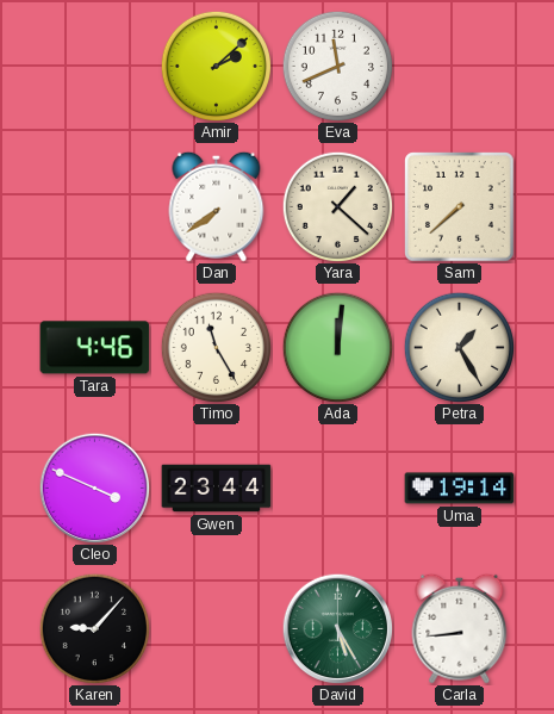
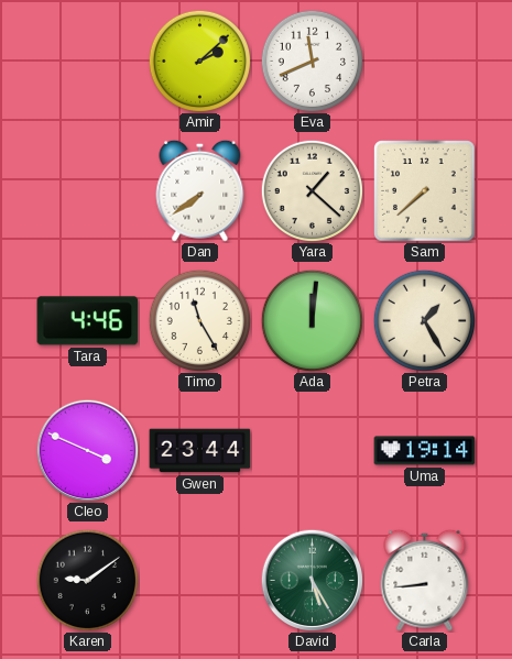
Karen: 9:07 -> 9:09
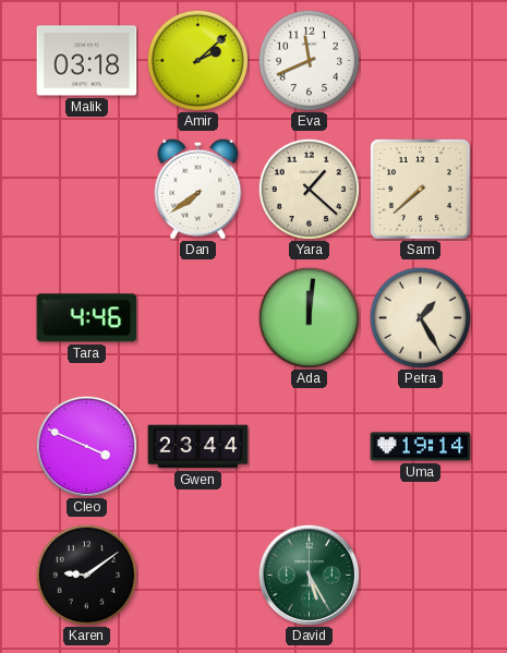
Malik: none -> 03:18
Timo: 11:25 -> none
Carla: 8:44 -> none
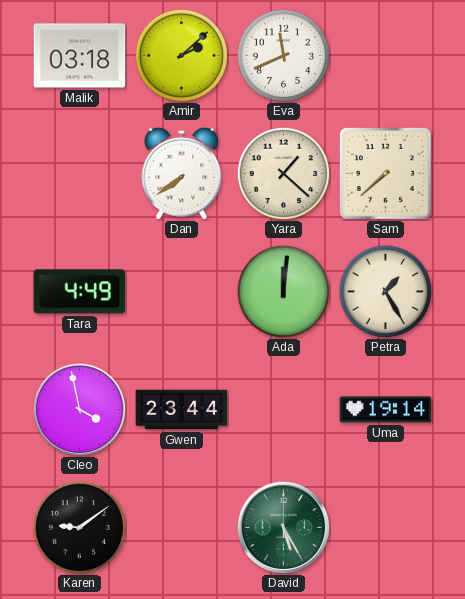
Tara: 4:46 -> 4:49
Cleo: 3:49 -> 3:58
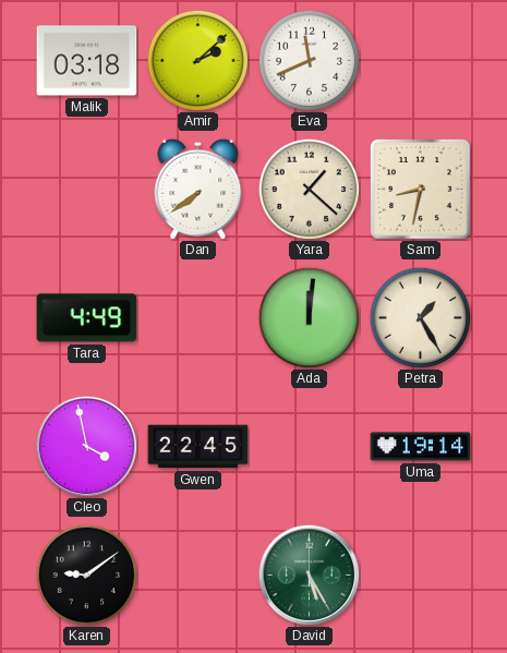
Sam: 7:38 -> 8:32
Gwen: 23:44 -> 22:45
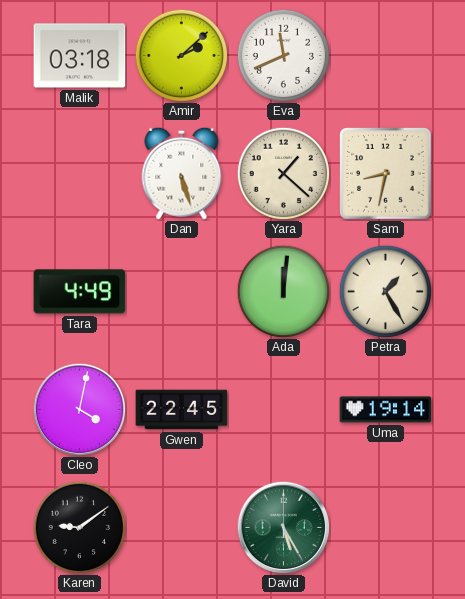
Dan: 7:39 -> 5:27
Cleo: 3:58 -> 4:02
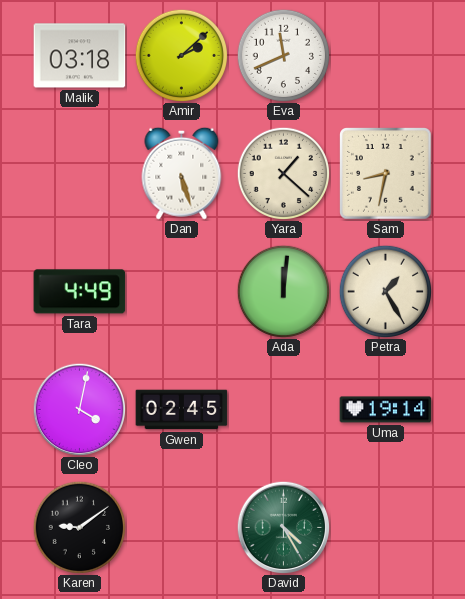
Gwen: 22:45 -> 02:45
David: 5:25 -> 4:25
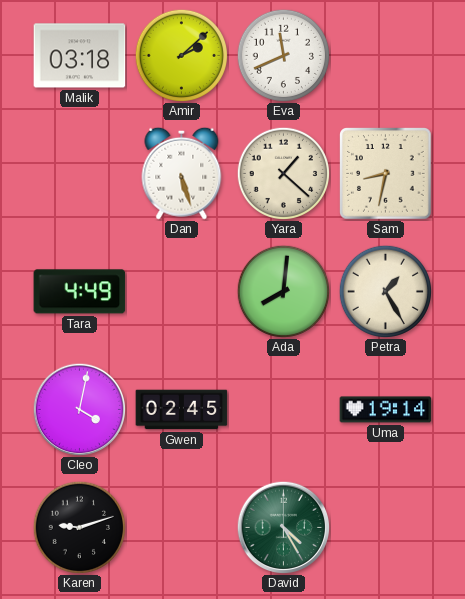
Ada: 12:01 -> 8:01
Karen: 9:09 -> 9:12
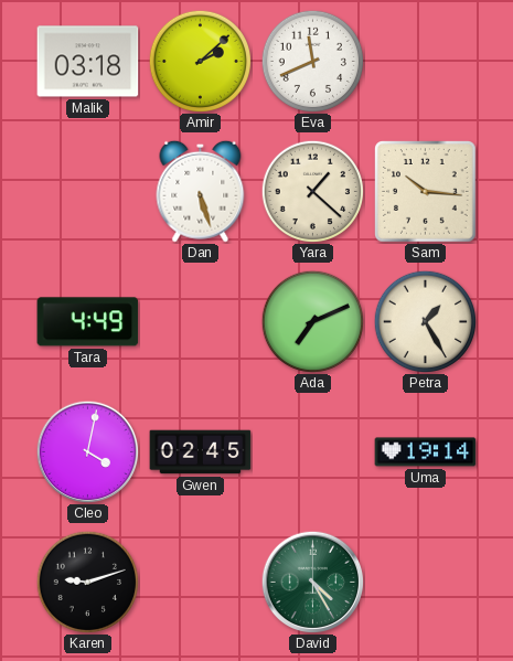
Sam: 8:32 -> 10:16
Ada: 8:01 -> 7:11
